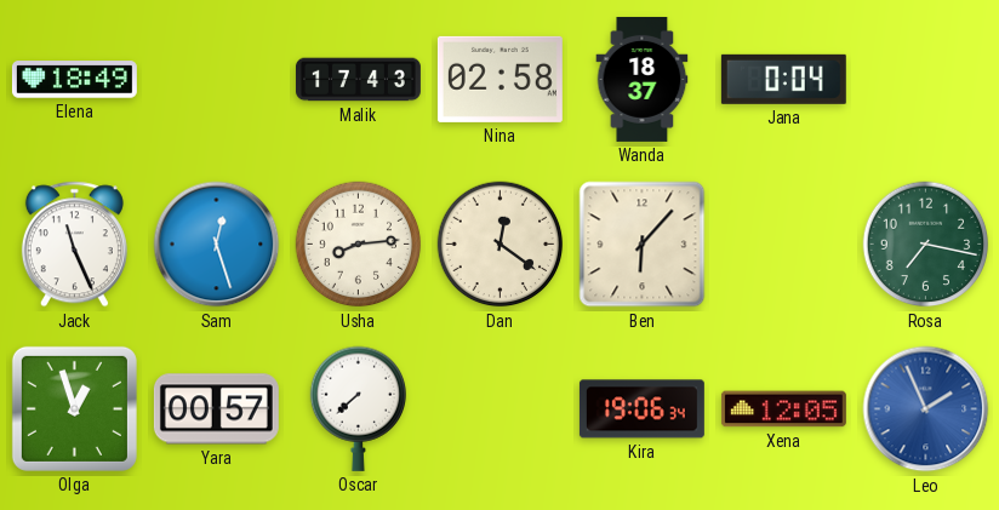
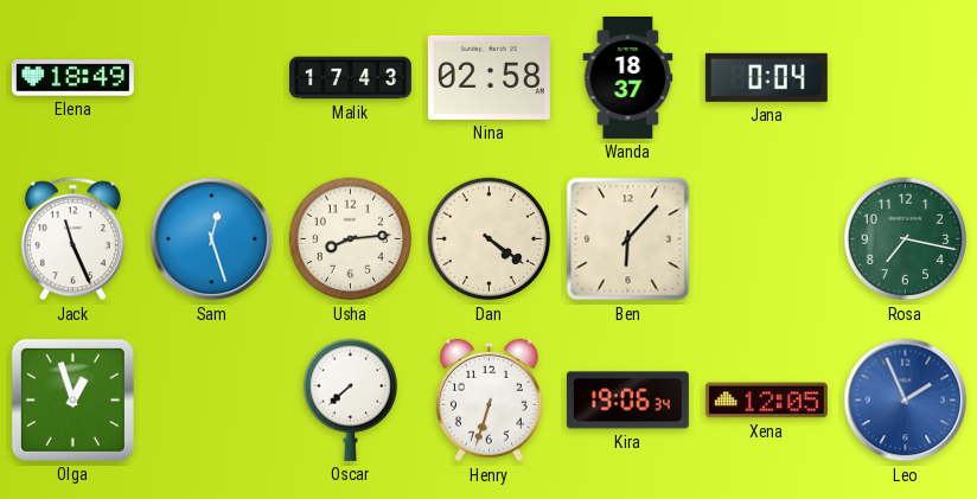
Dan: 12:21 -> 4:21
Yara: 00:57 -> none
Henry: none -> 6:33
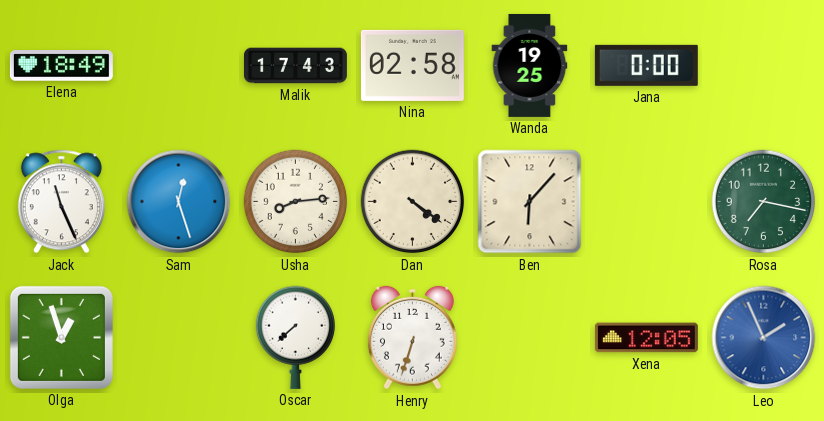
Wanda: 18:37 -> 19:25
Jana: 0:04 -> 0:00
Kira: 19:06 -> none
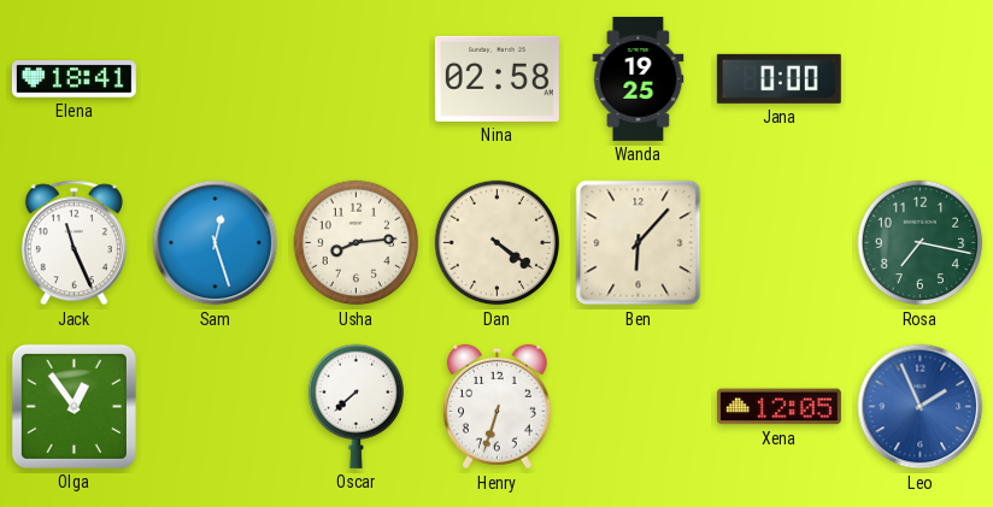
Elena: 18:49 -> 18:41
Malik: 17:43 -> none
Olga: 12:57 -> 12:54
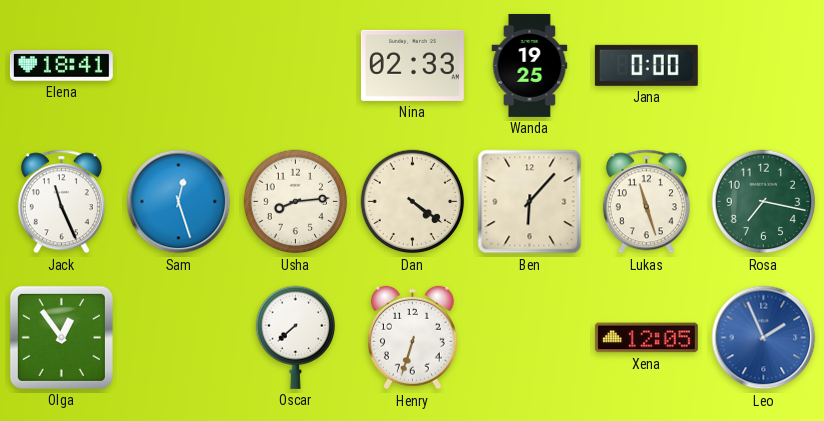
Nina: 02:58 -> 02:33
Lukas: none -> 11:27
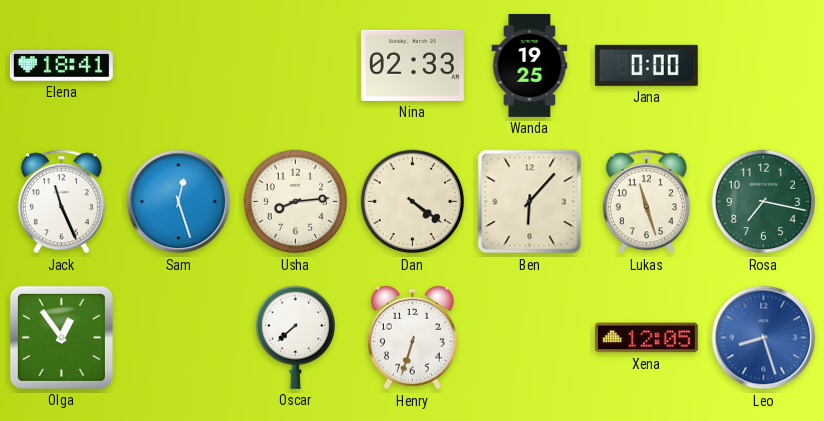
Leo: 1:56 -> 8:27
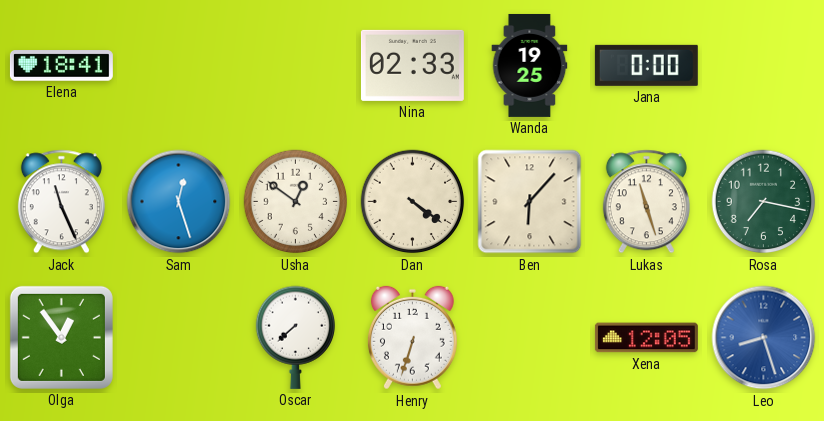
Usha: 8:14 -> 12:51
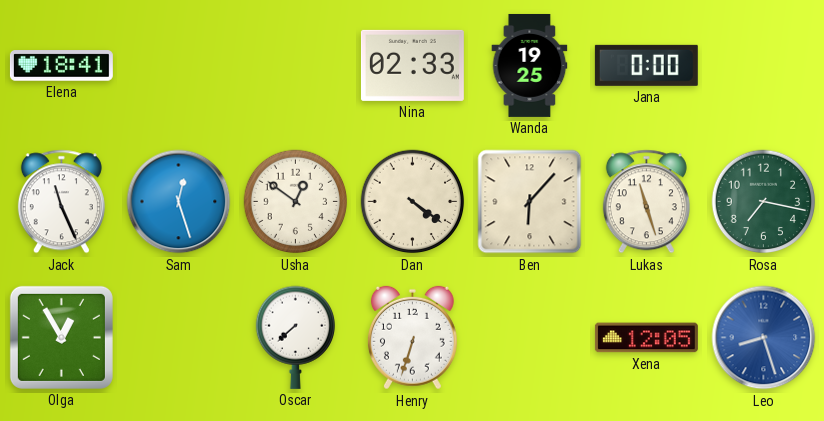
Olga: 12:54 -> 12:55
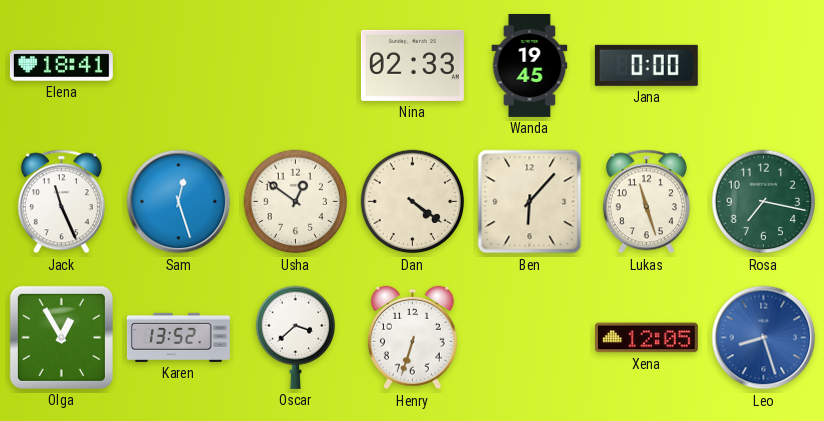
Wanda: 19:25 -> 19:45
Karen: none -> 13:52
Oscar: 7:38 -> 3:38
